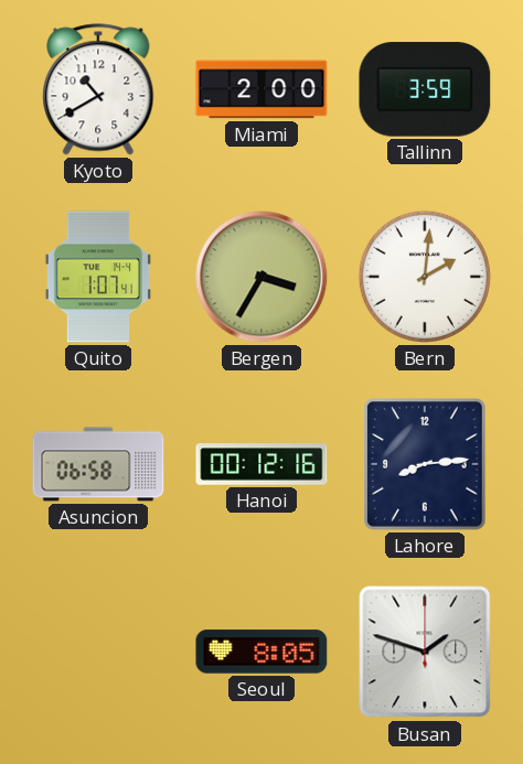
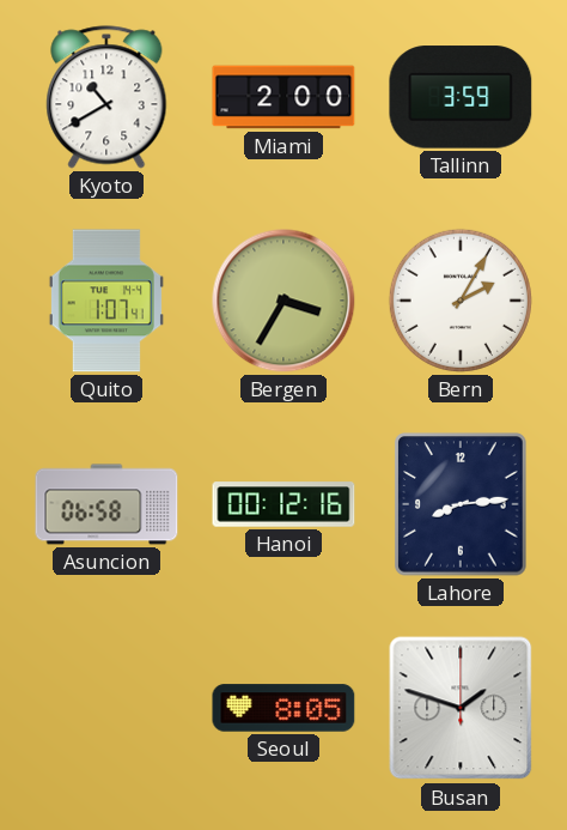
Bern: 2:01 -> 2:05
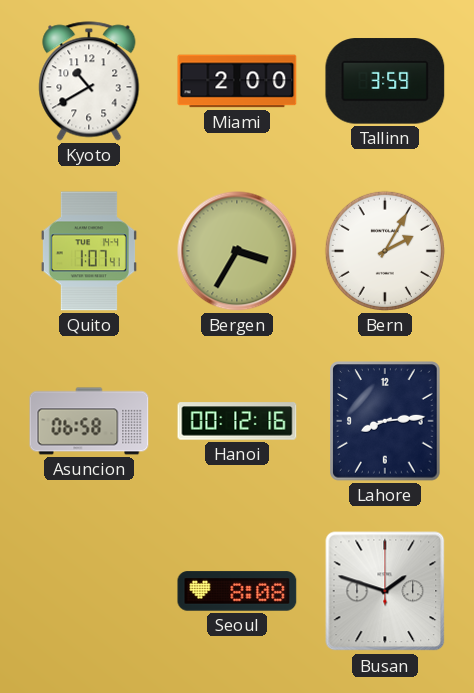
Seoul: 8:05 -> 8:08
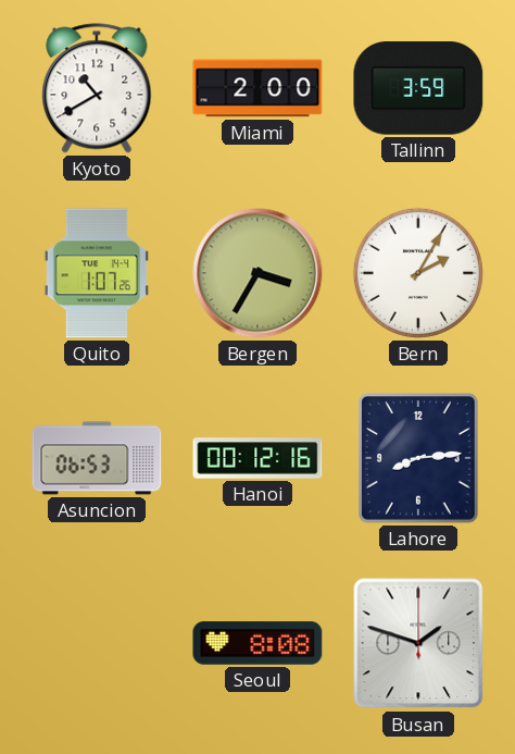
Quito: 1:07:41 -> 1:07:26
Asuncion: 06:58 -> 06:53
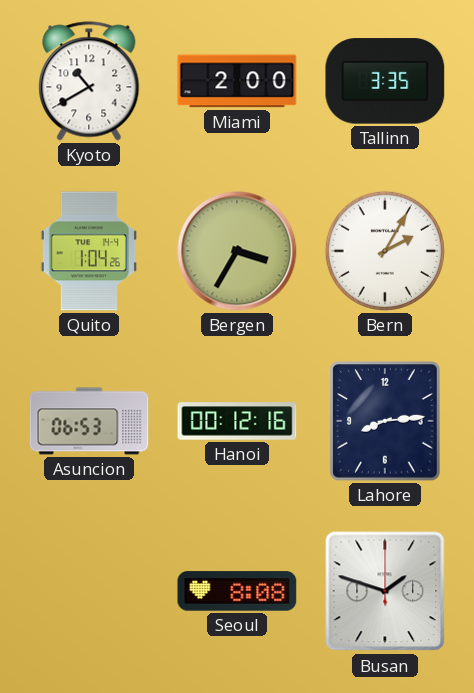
Tallinn: 3:59 -> 3:35
Quito: 1:07 -> 1:04
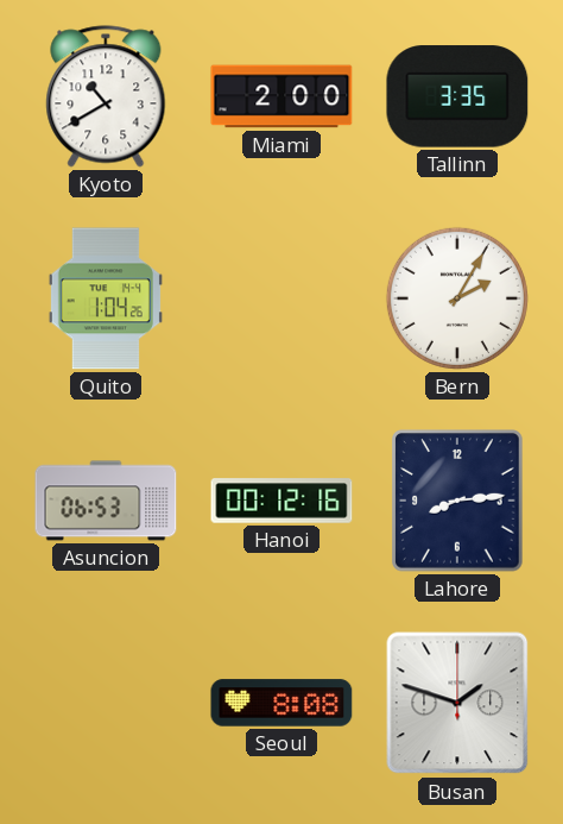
Bergen: 3:35 -> none
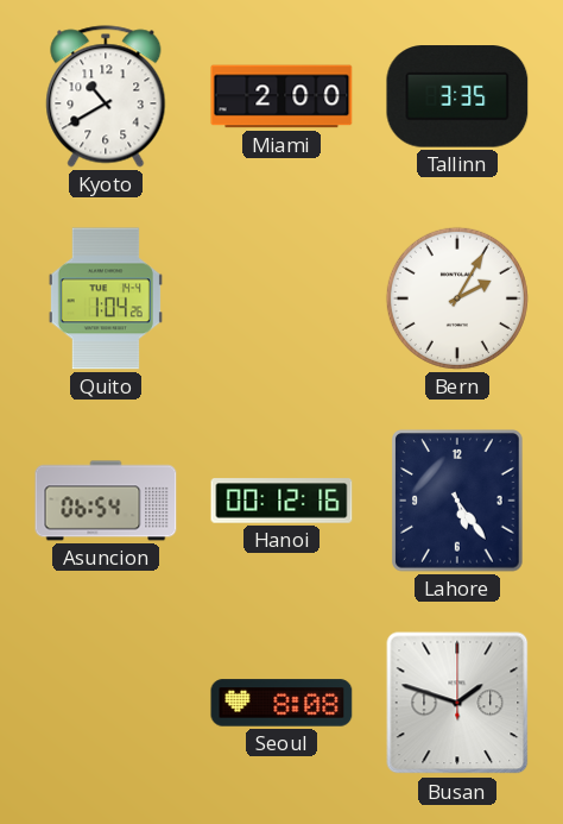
Asuncion: 06:53 -> 06:54
Lahore: 8:14 -> 5:24
